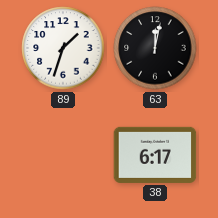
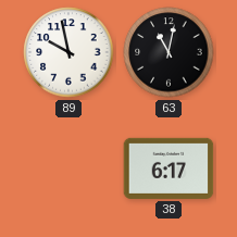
89: 1:33 -> 9:58
63: 12:02 -> 11:02
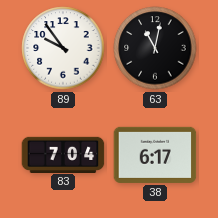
89: 9:58 -> 9:54
83: none -> 7:04
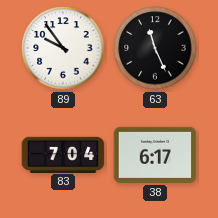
63: 11:02 -> 11:26
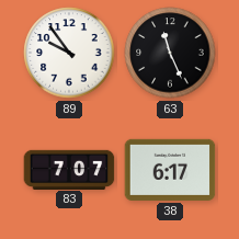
83: 7:04 -> 7:07
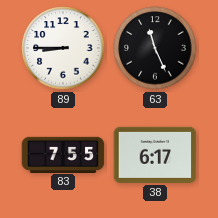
89: 9:54 -> 8:45
83: 7:07 -> 7:55
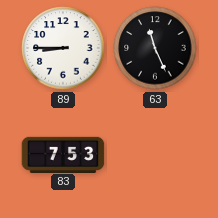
83: 7:55 -> 7:53
38: 6:17 -> none
